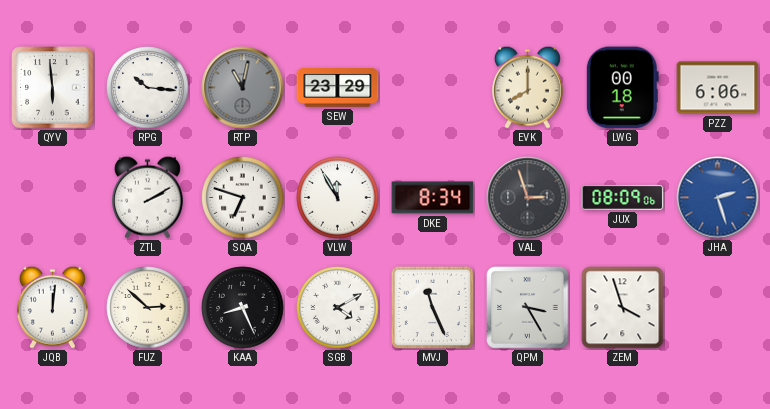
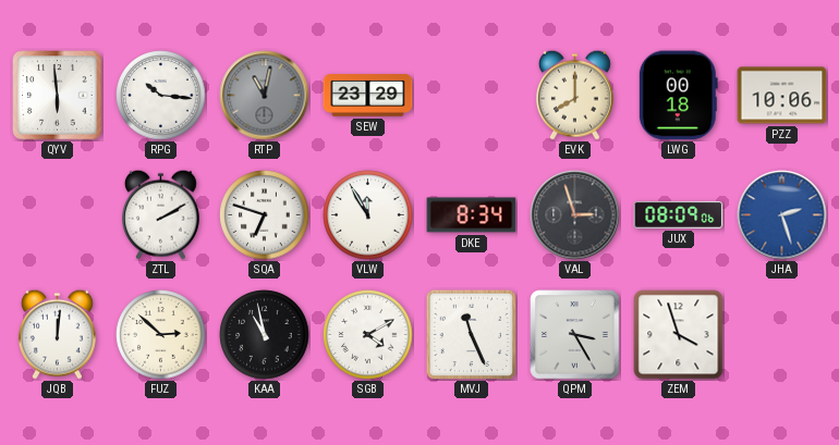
PZZ: 6:06 -> 10:06
KAA: 8:26 -> 10:58
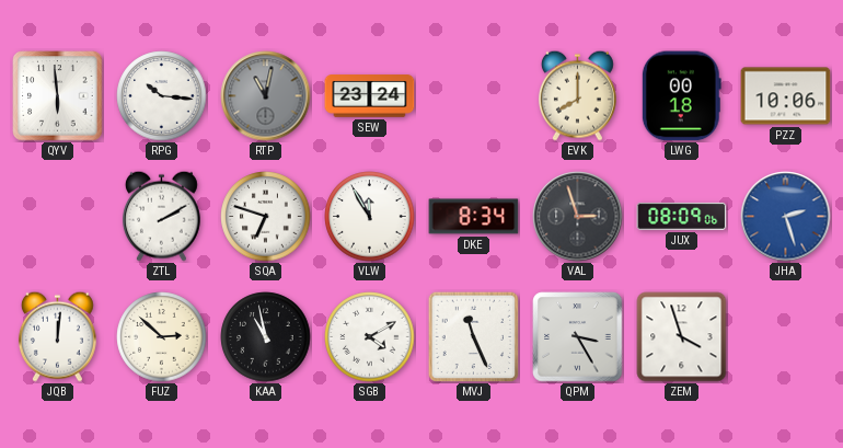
SEW: 23:29 -> 23:24
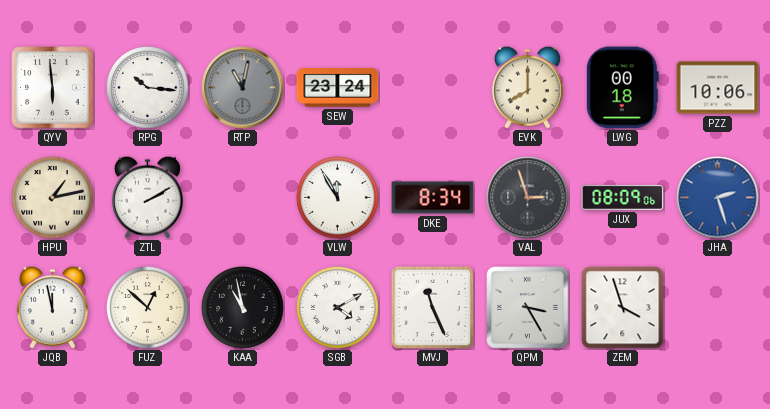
HPU: none -> 1:13
SQA: 6:48 -> none
JQB: 12:01 -> 11:58
FUZ: 2:52 -> 12:52
